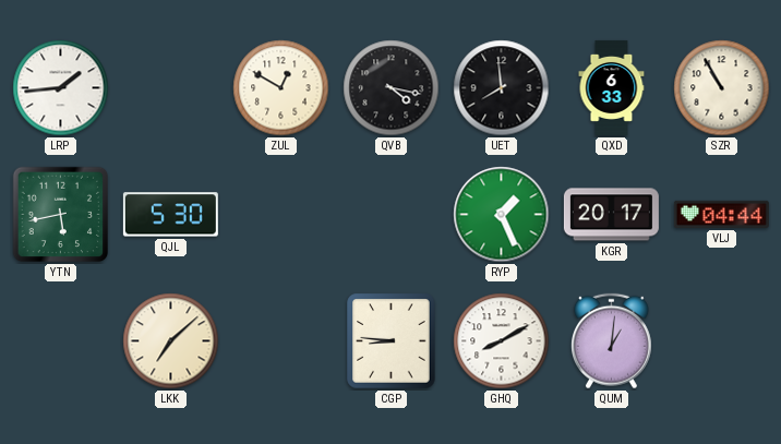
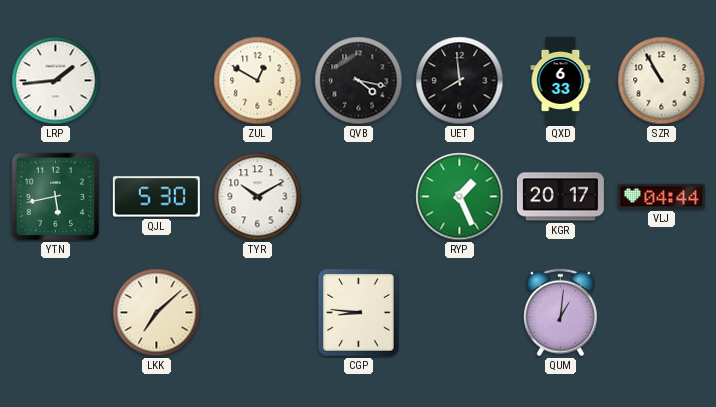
TYR: none -> 10:10
GHQ: 8:10 -> none
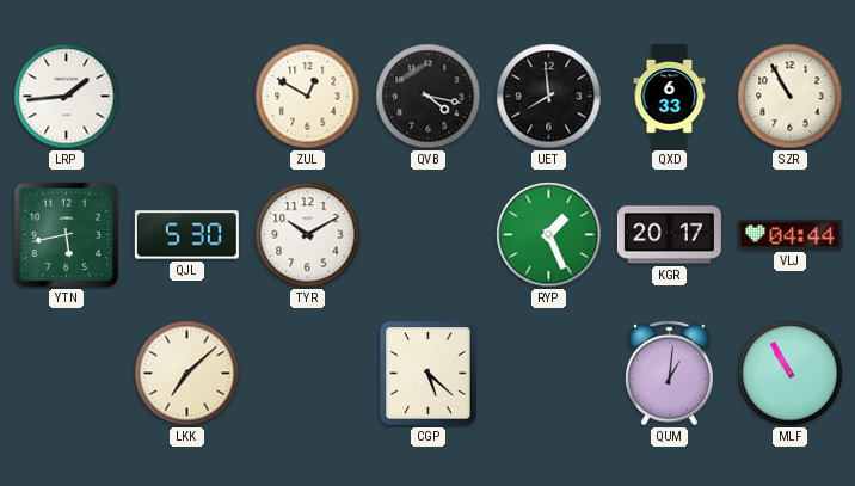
CGP: 8:46 -> 5:22
MLF: none -> 10:55
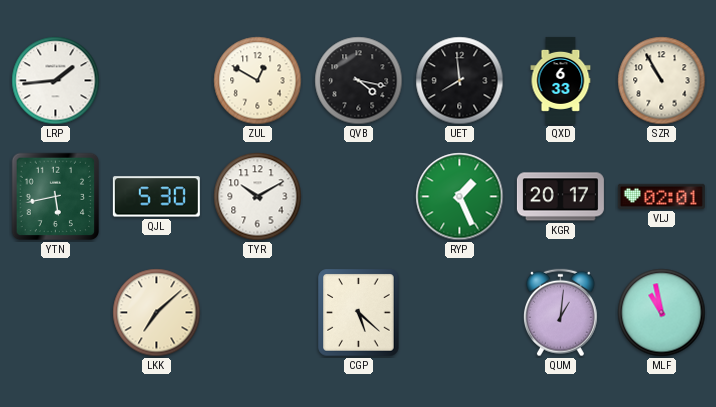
VLJ: 04:44 -> 02:01
MLF: 10:55 -> 10:58
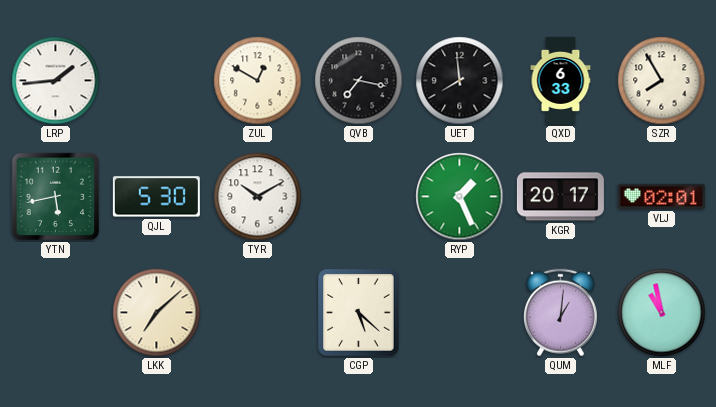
QVB: 4:17 -> 7:17
SZR: 10:55 -> 7:55
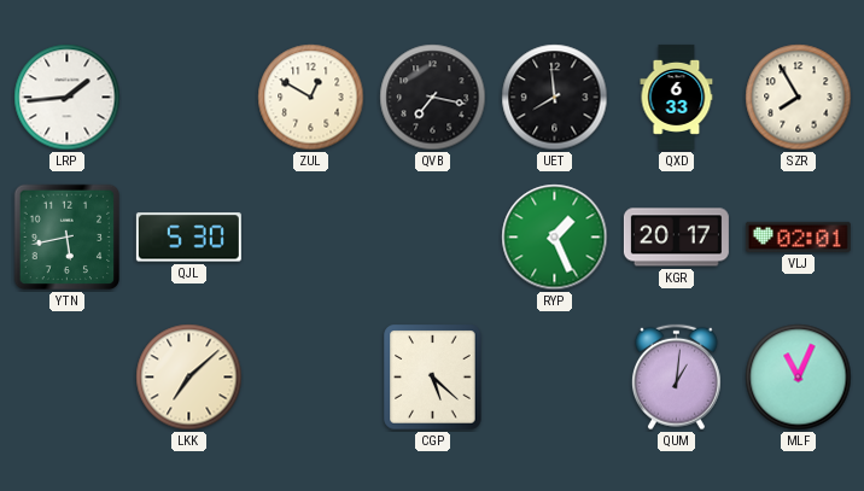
TYR: 10:10 -> none
MLF: 10:58 -> 11:04
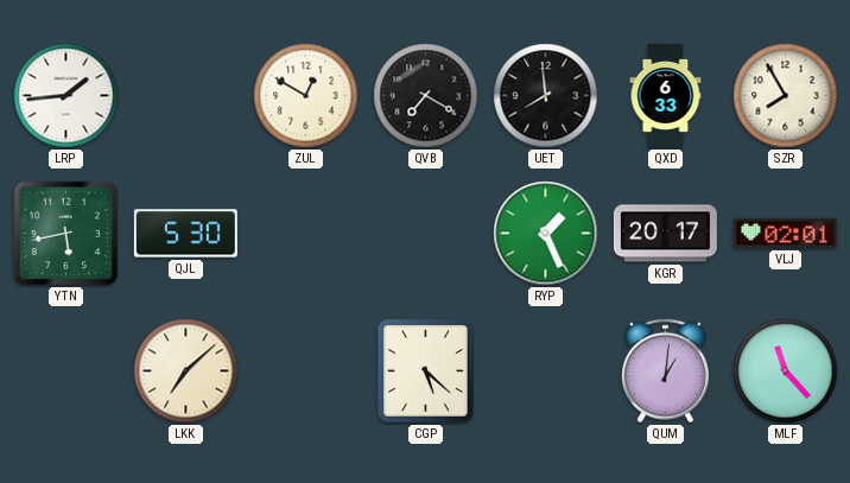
QVB: 7:17 -> 7:20
MLF: 11:04 -> 11:23
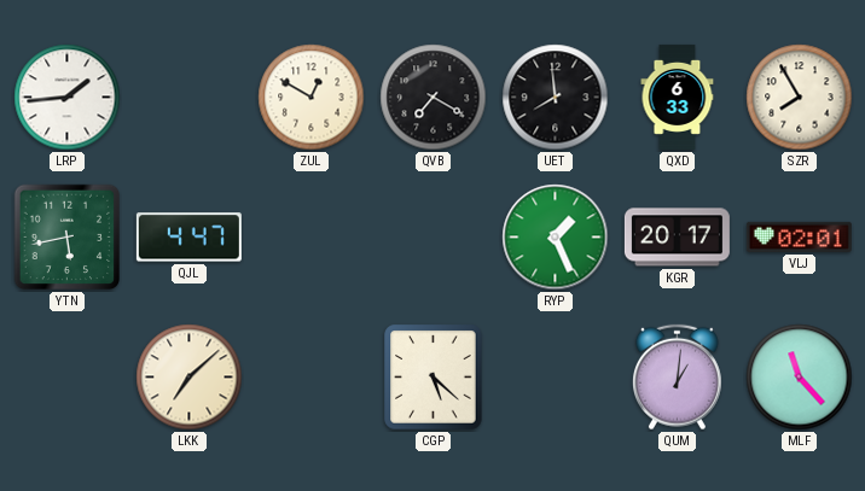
QJL: 5:30 -> 4:47
